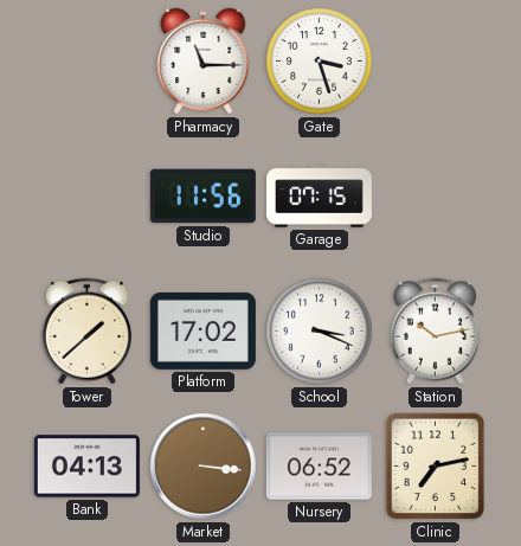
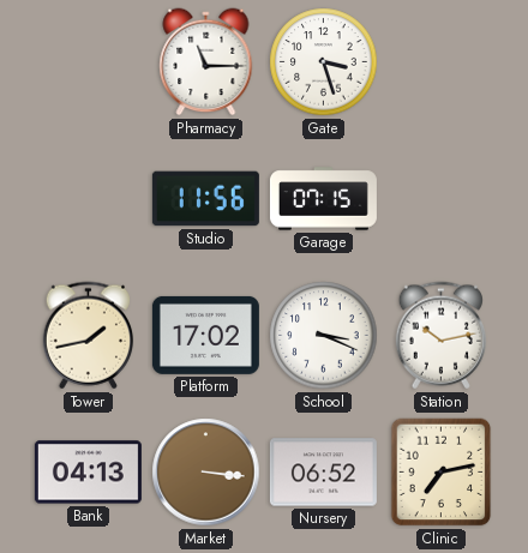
Tower: 1:38 -> 1:43
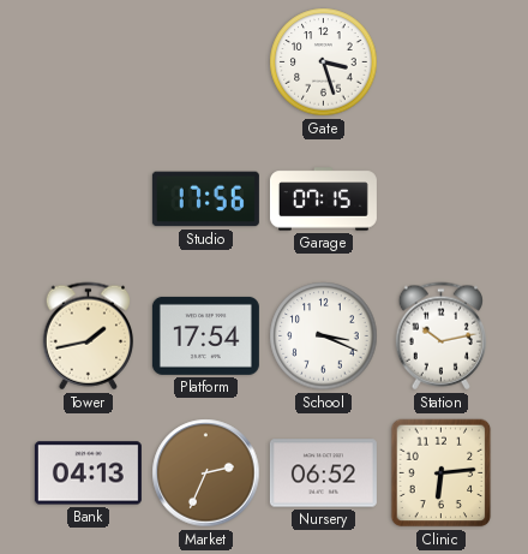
Pharmacy: 11:15 -> none
Studio: 11:56 -> 17:56
Platform: 17:02 -> 17:54
Market: 3:16 -> 2:34
Clinic: 7:13 -> 6:14
